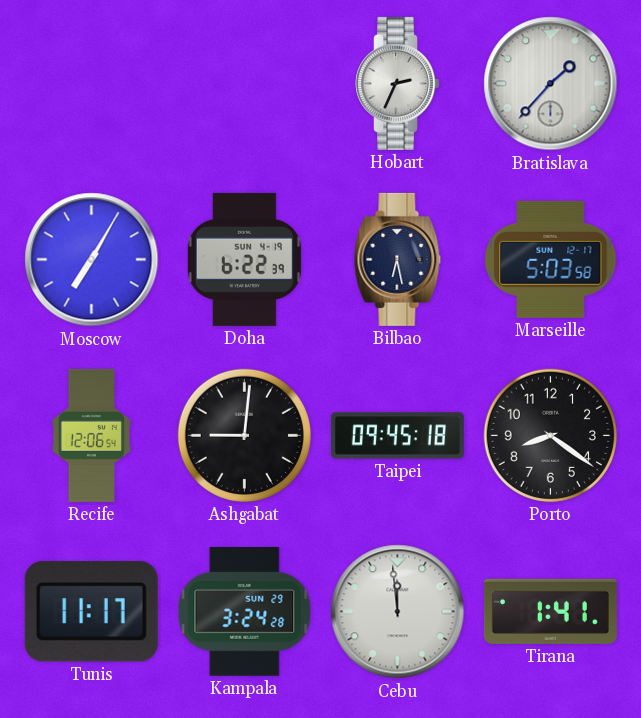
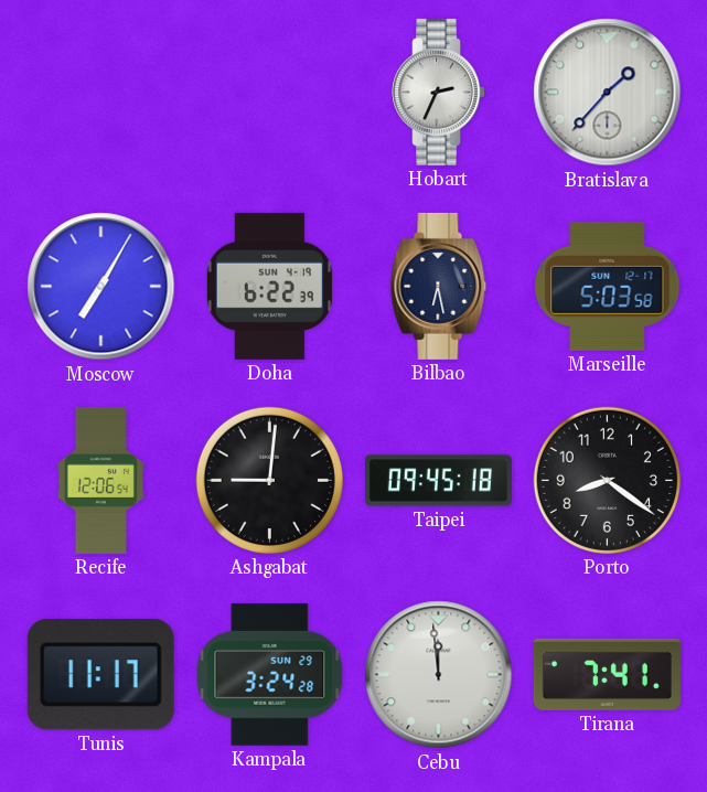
Tirana: 1:41 -> 7:41
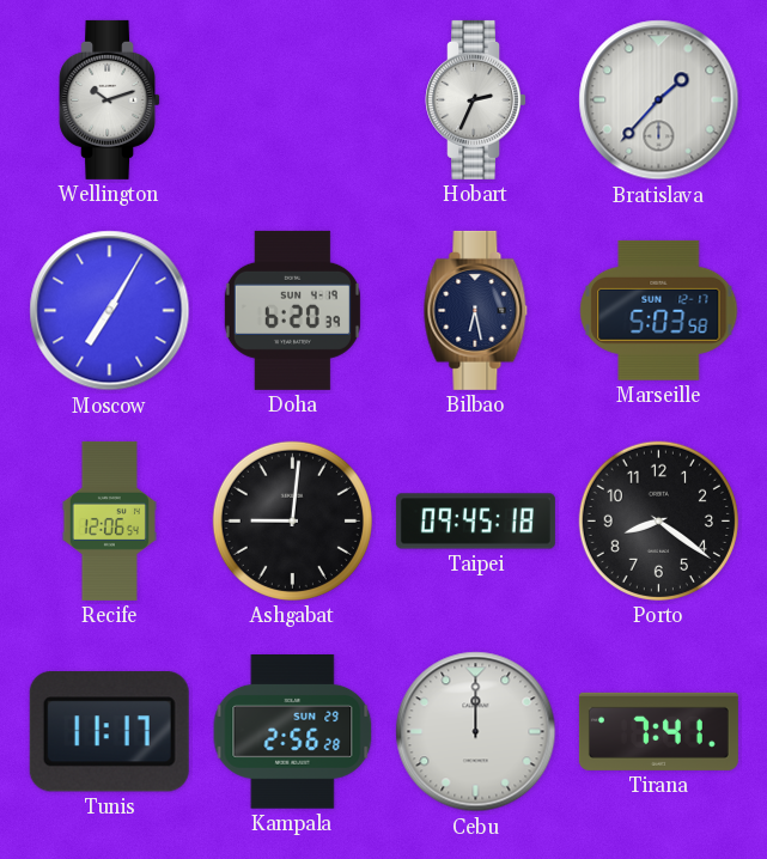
Wellington: none -> 10:12
Doha: 6:22 -> 6:20
Kampala: 3:24 -> 2:56
Cebu: 11:59 -> 12:00
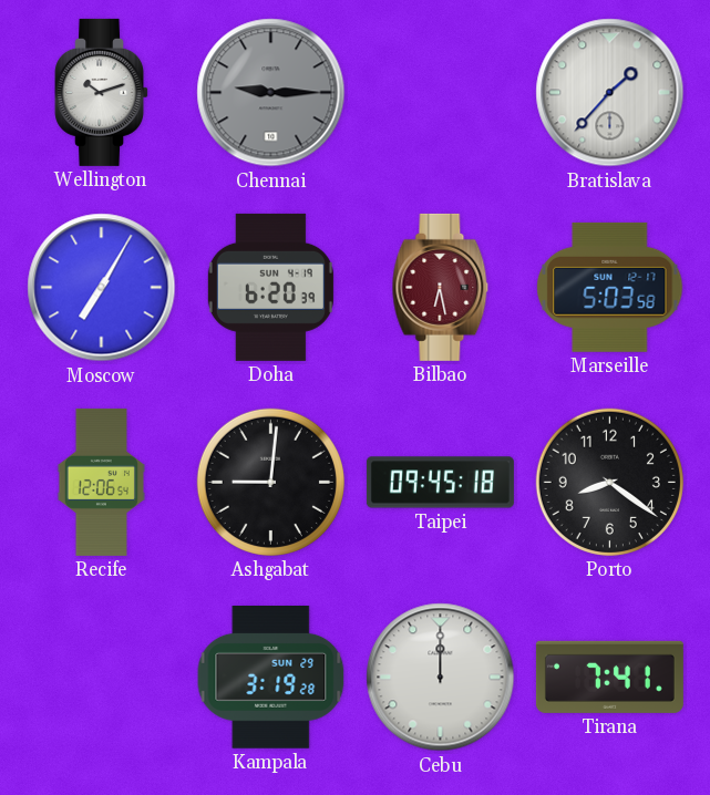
Chennai: none -> 9:15
Hobart: 2:34 -> none
Bilbao dial: navy -> burgundy
Tunis: 11:17 -> none
Kampala: 2:56 -> 3:19
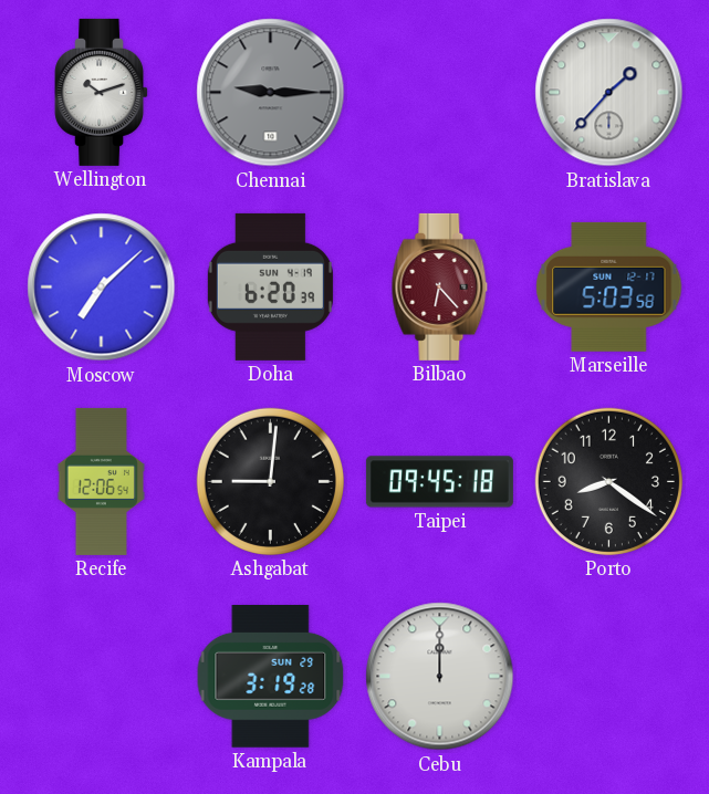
Moscow: 7:05 -> 7:08
Bilbao: 6:28 -> 6:23
Tirana: 7:41 -> none
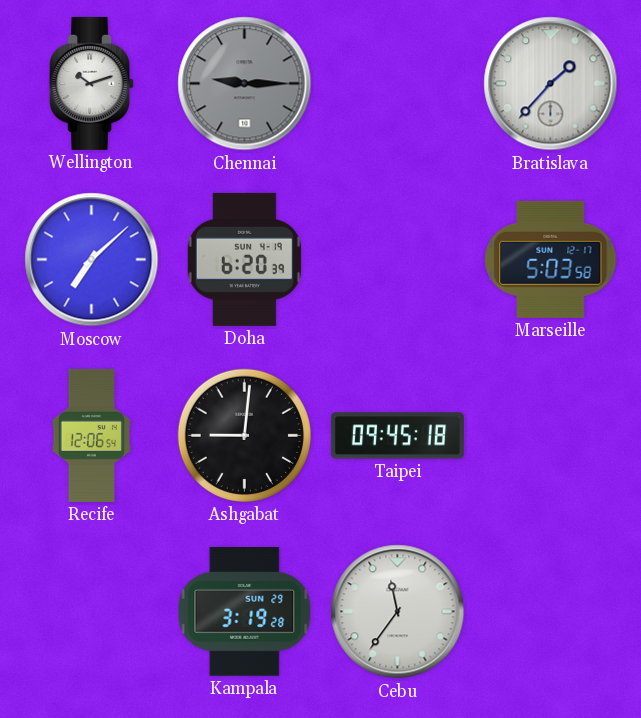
Bilbao: 6:23 -> none
Porto: 8:21 -> none
Cebu: 12:00 -> 11:36
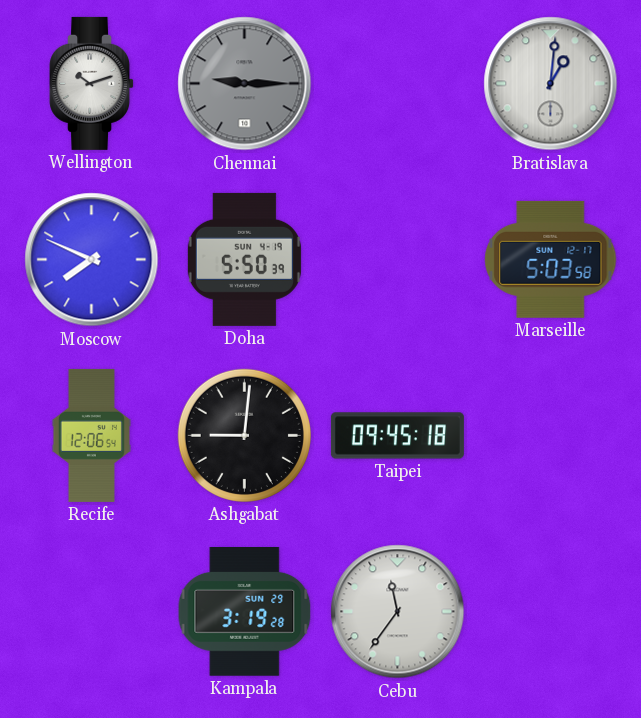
Bratislava: 1:37 -> 1:01
Moscow: 7:08 -> 7:49
Doha: 6:20 -> 5:50
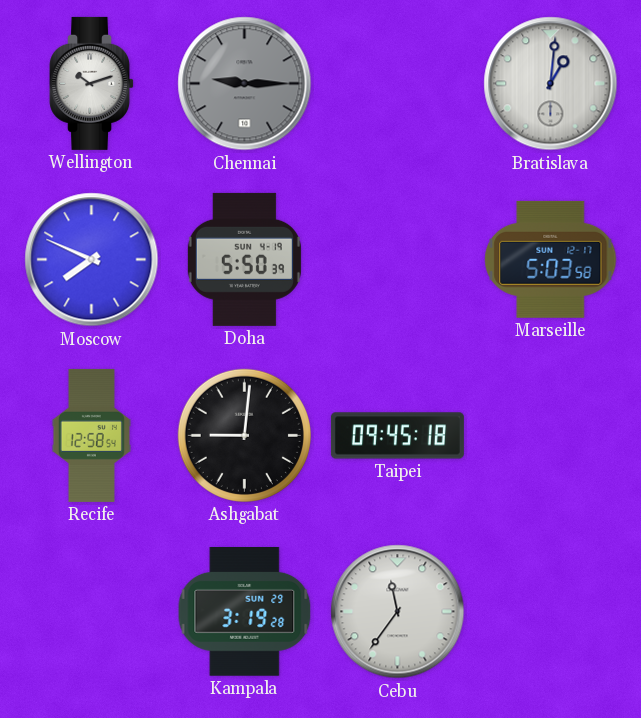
Recife: 12:06 -> 12:58
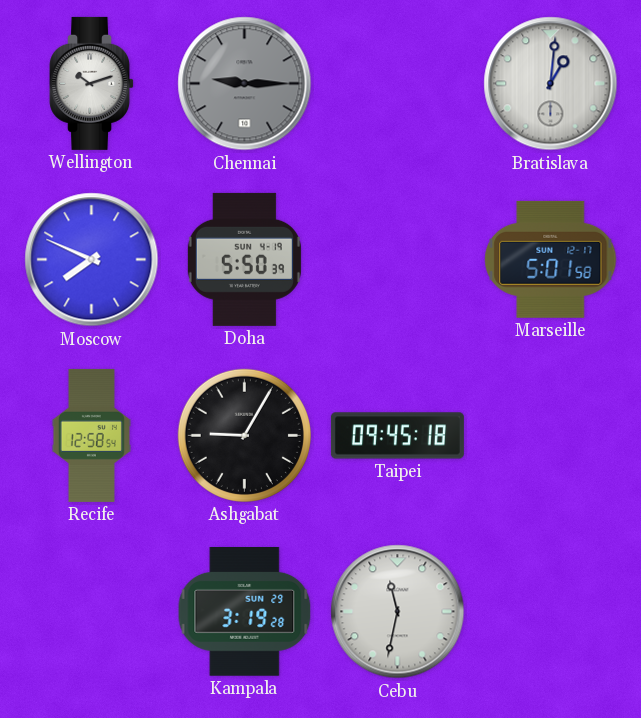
Marseille: 5:03 -> 5:01
Ashgabat: 9:01 -> 9:05
Cebu: 11:36 -> 11:32
